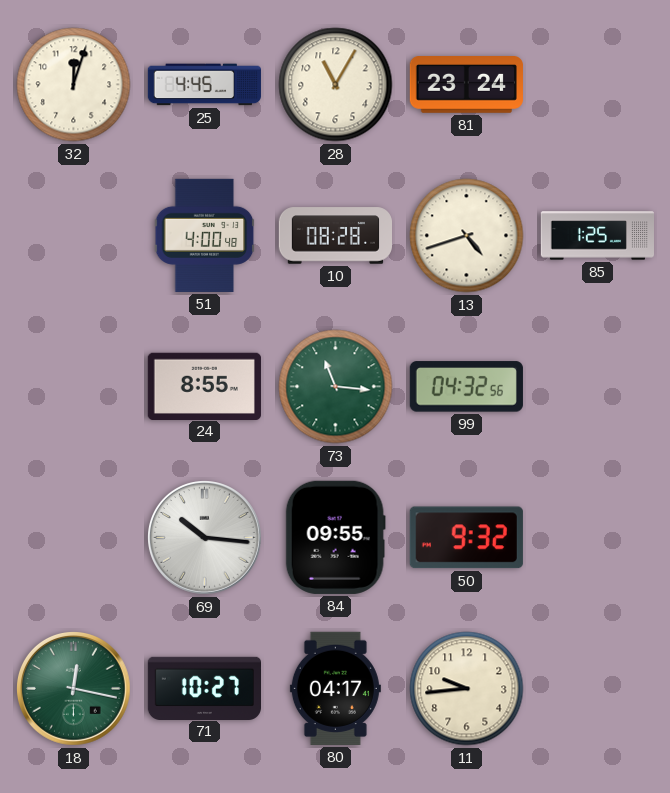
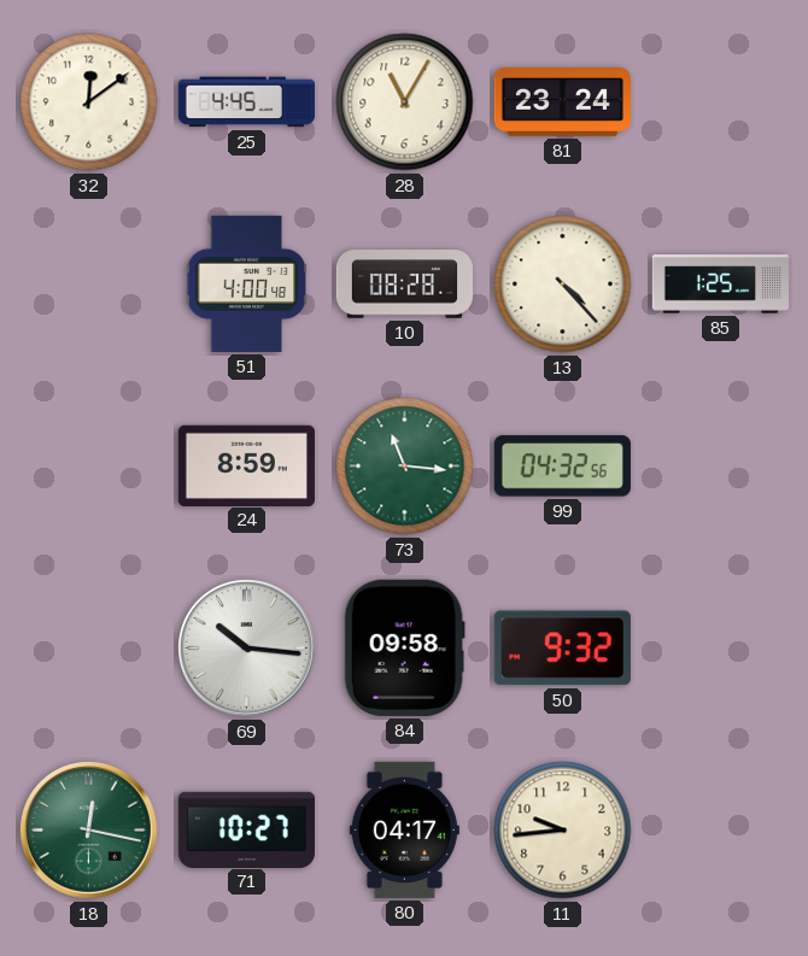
32: 12:03 -> 12:09
13: 4:42 -> 4:23
24: 8:55 -> 8:59
84: 09:55 -> 09:58
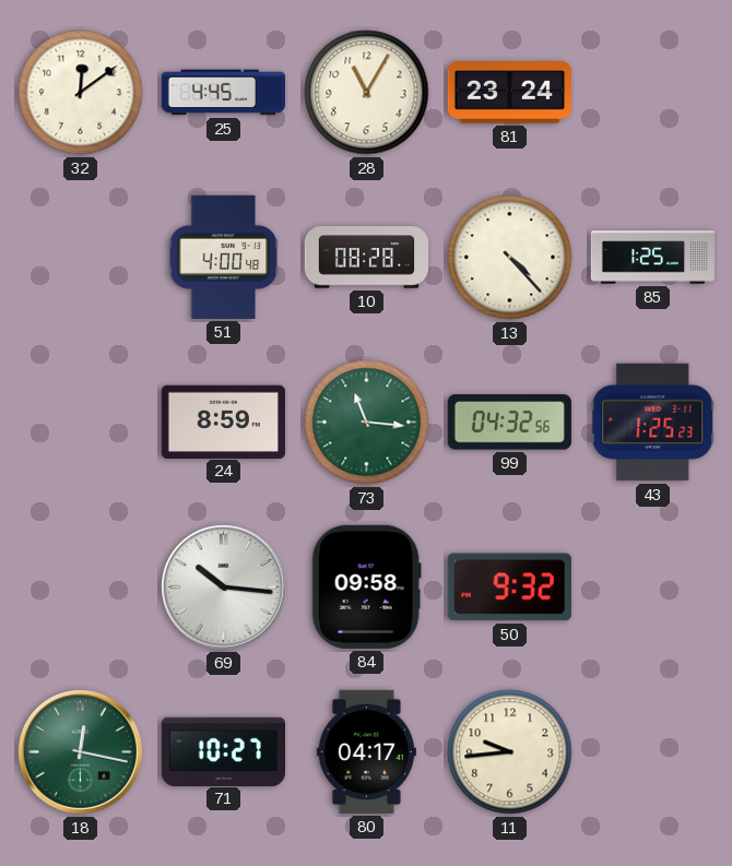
43: none -> 1:25
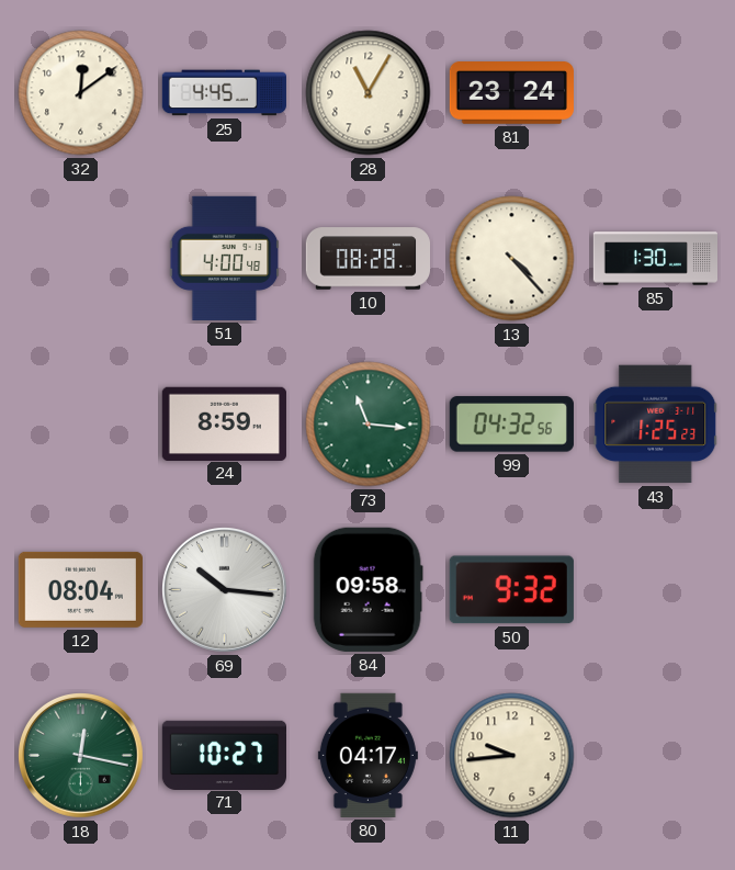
85: 1:25 -> 1:30
12: none -> 08:04
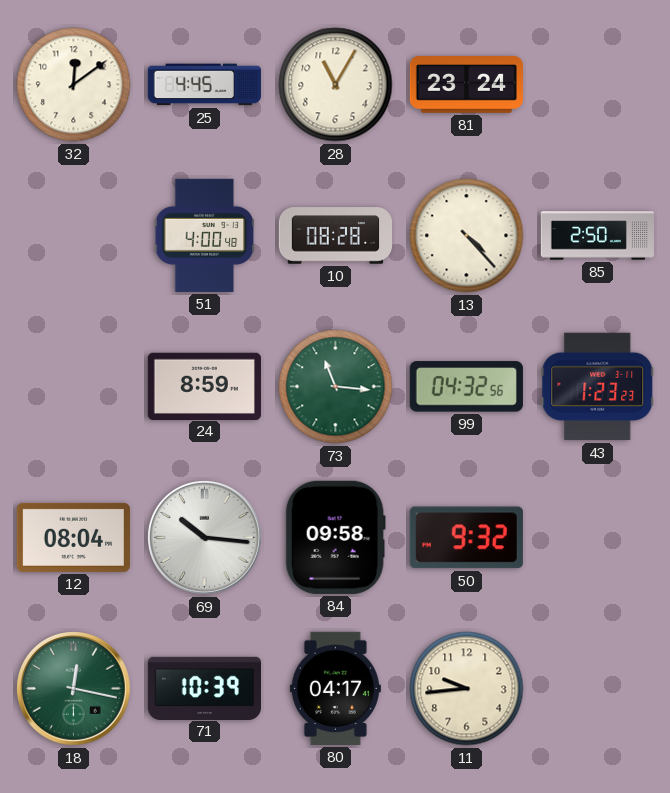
85: 1:30 -> 2:50
43: 1:25 -> 1:23
71: 10:27 -> 10:39
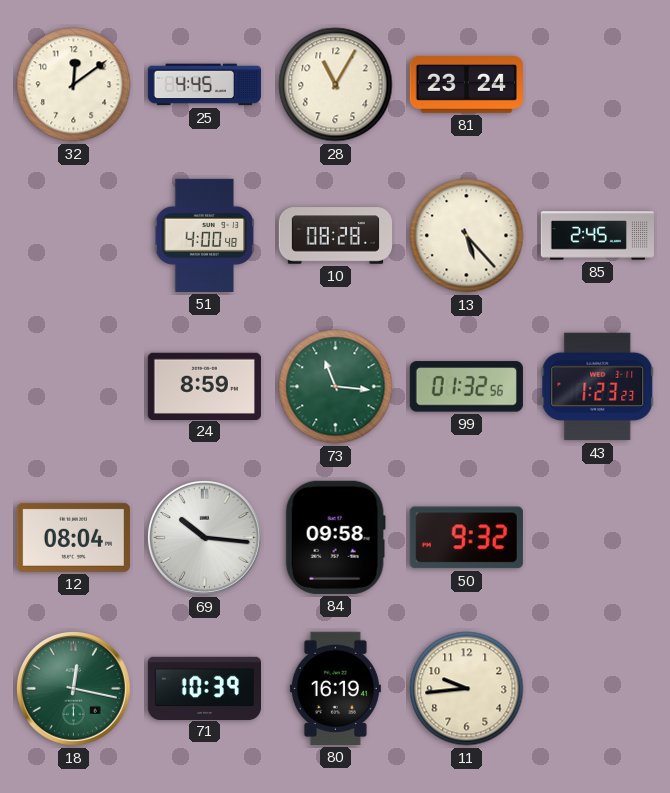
13: 4:23 -> 5:23
85: 2:50 -> 2:45
99: 04:32 -> 01:32
80: 04:17 -> 16:19
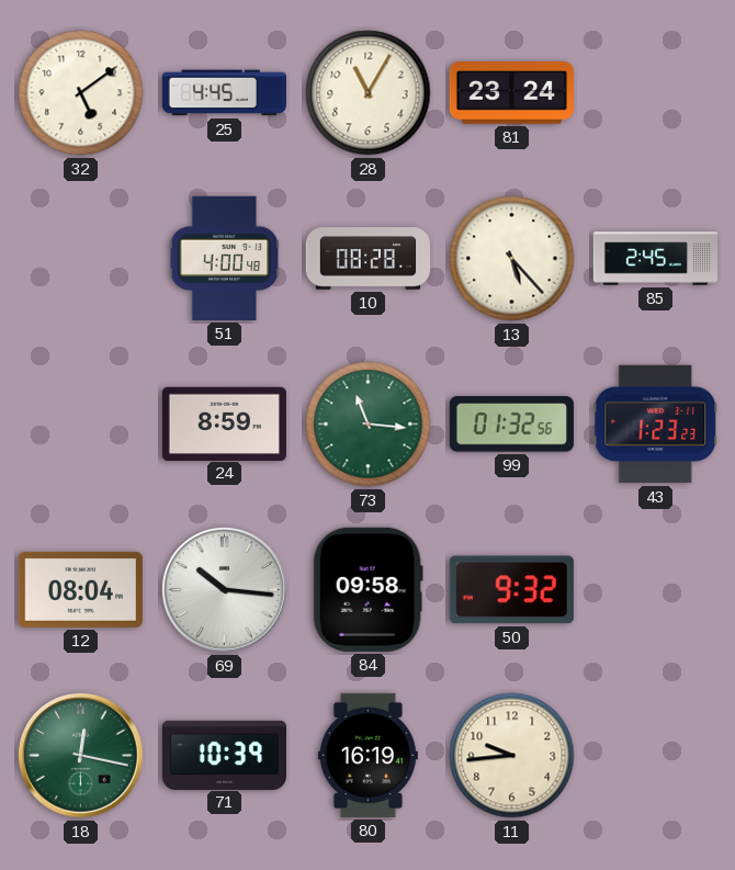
32: 12:09 -> 5:09
